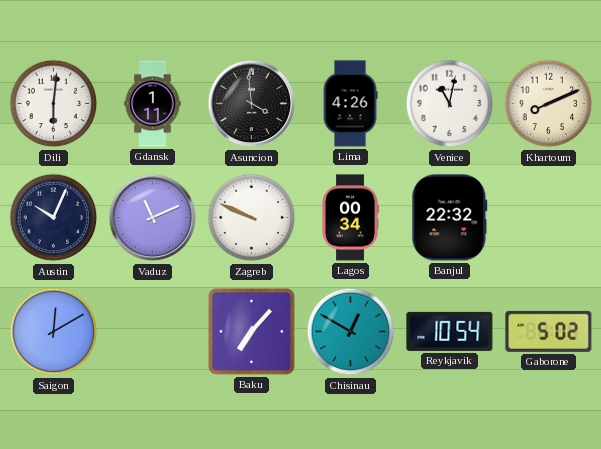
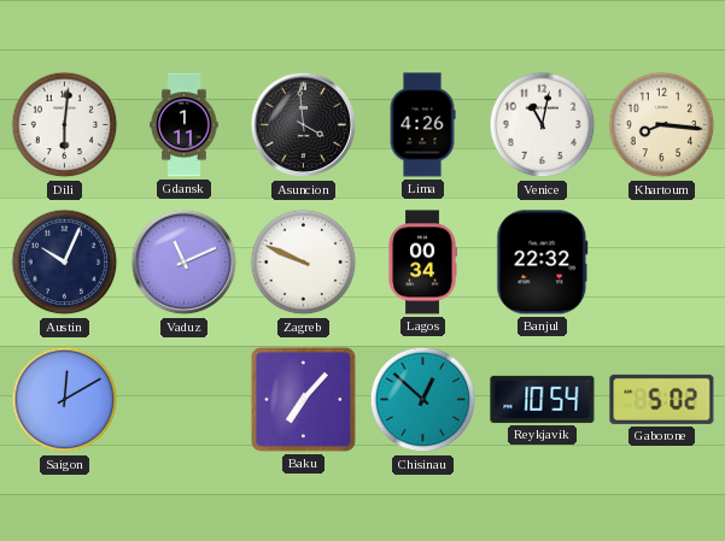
Khartoum: 8:11 -> 8:16
Chisinau: 12:50 -> 12:52
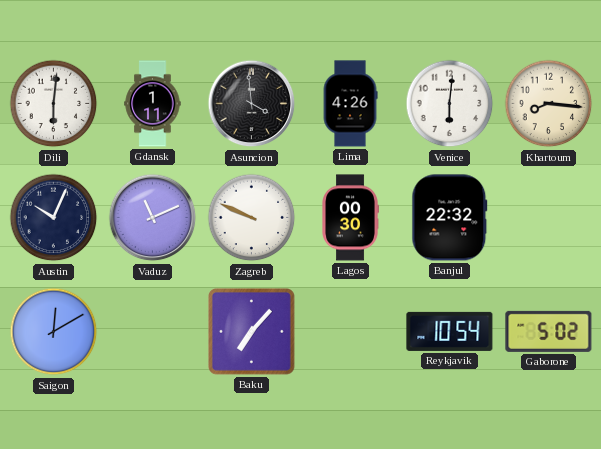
Venice: 11:02 -> 6:01
Lagos: 00:34 -> 00:30
Chisinau: 12:52 -> none
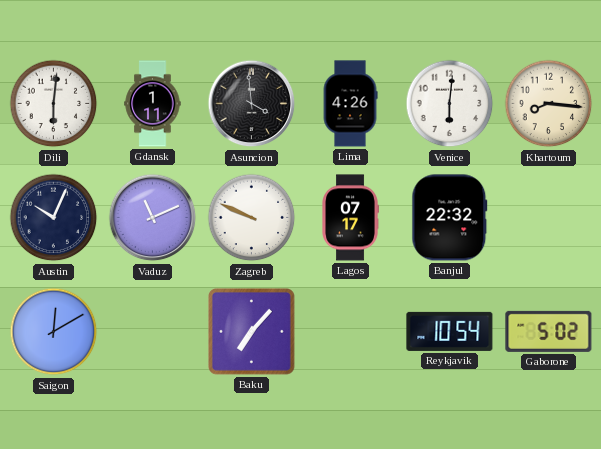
Lagos: 00:30 -> 07:17
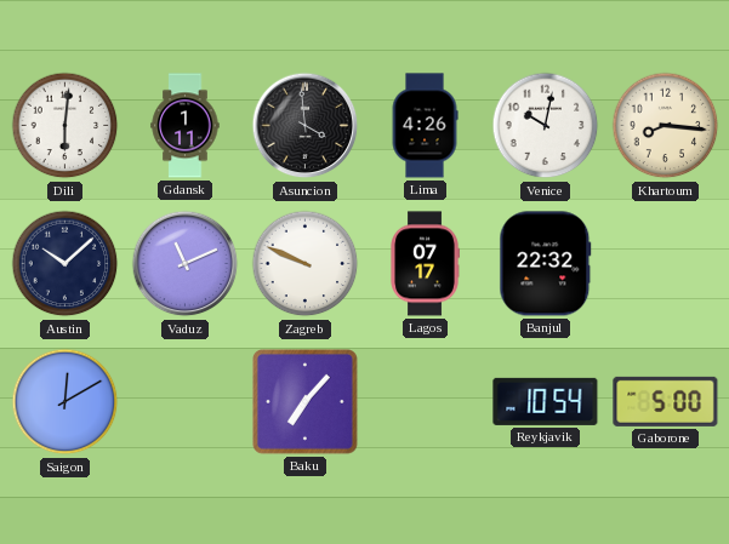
Venice: 6:01 -> 10:02
Austin: 10:04 -> 10:08
Gaborone: 5:02 -> 5:00
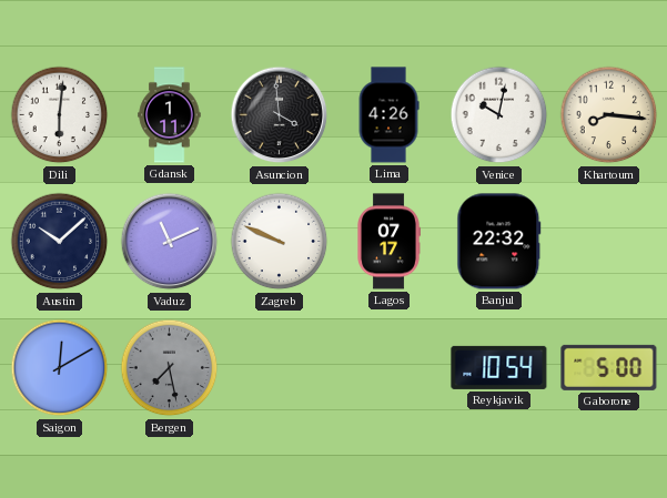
Bergen: none -> 7:28
Baku: 7:07 -> none
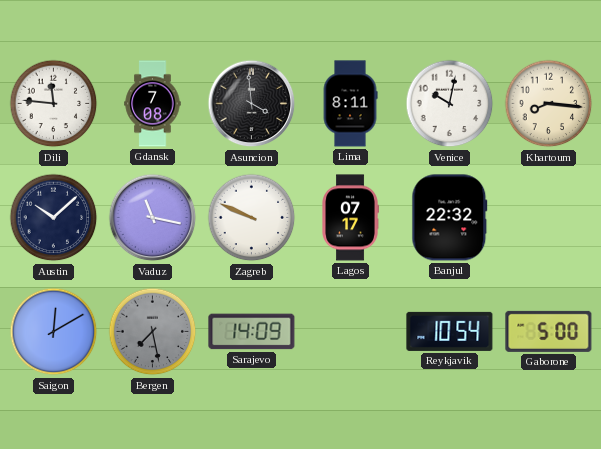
Dili: 6:01 -> 11:46
Gdansk: 1:11 -> 7:08
Lima: 4:26 -> 8:11
Vaduz: 11:11 -> 11:17
Sarajevo: none -> 14:09
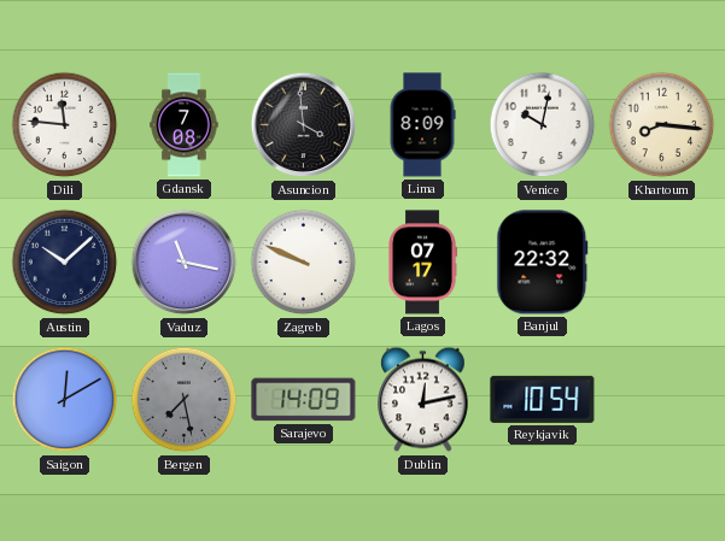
Lima: 8:11 -> 8:09
Dublin: none -> 12:13
Gaborone: 5:00 -> none
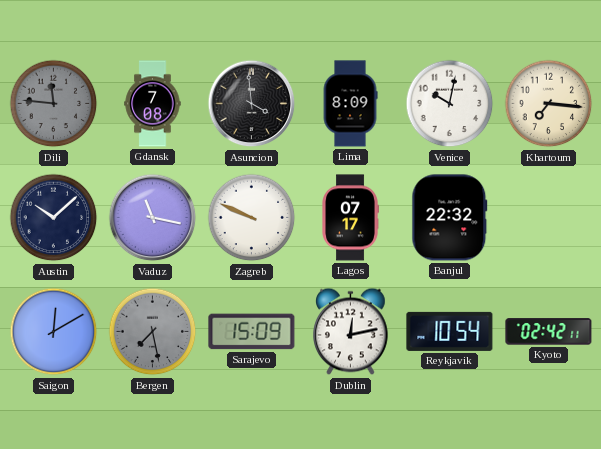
Dili dial: white -> grey
Khartoum: 8:16 -> 7:16
Sarajevo: 14:09 -> 15:09
Kyoto: none -> 02:42
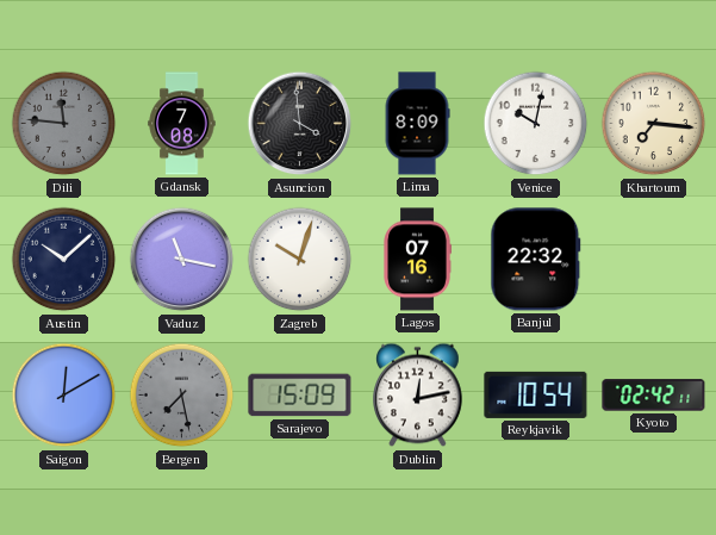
Zagreb: 9:49 -> 10:03
Lagos: 07:17 -> 07:16
